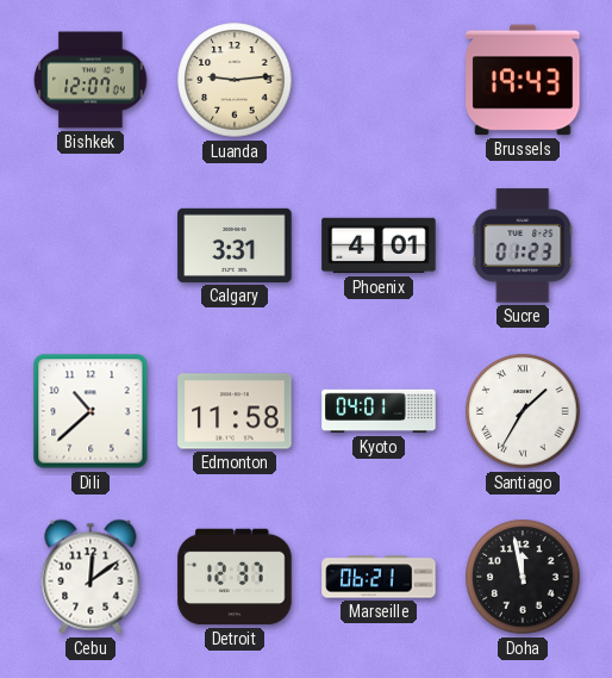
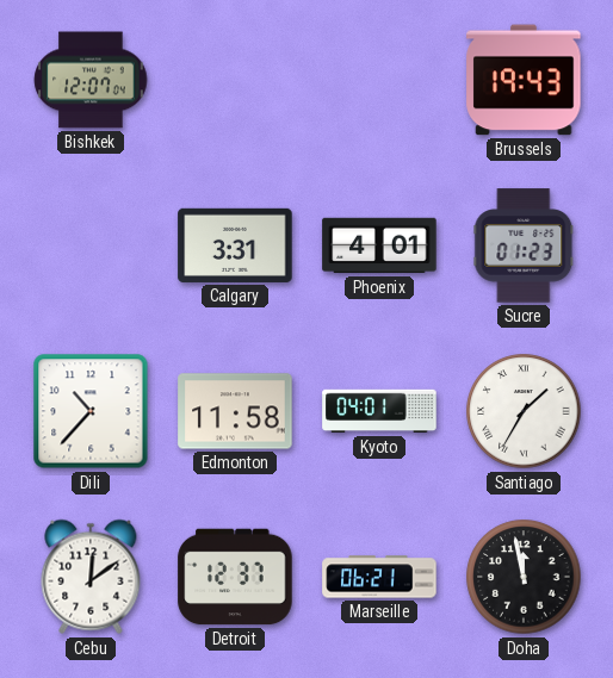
Luanda: 9:14 -> none
Dili: 10:38 -> 10:37
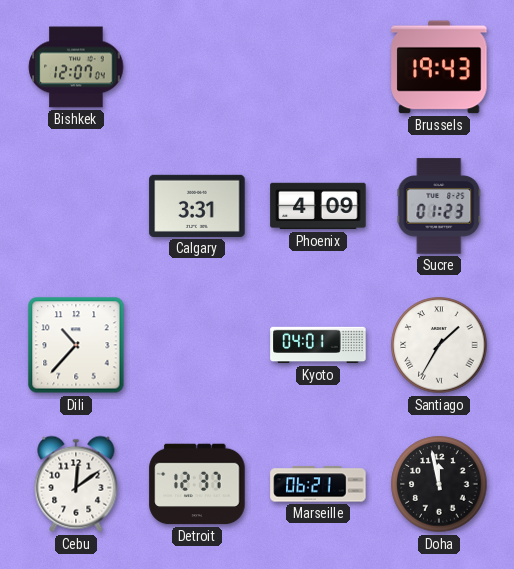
Phoenix: 4:01 -> 4:09
Edmonton: 11:58 -> none
